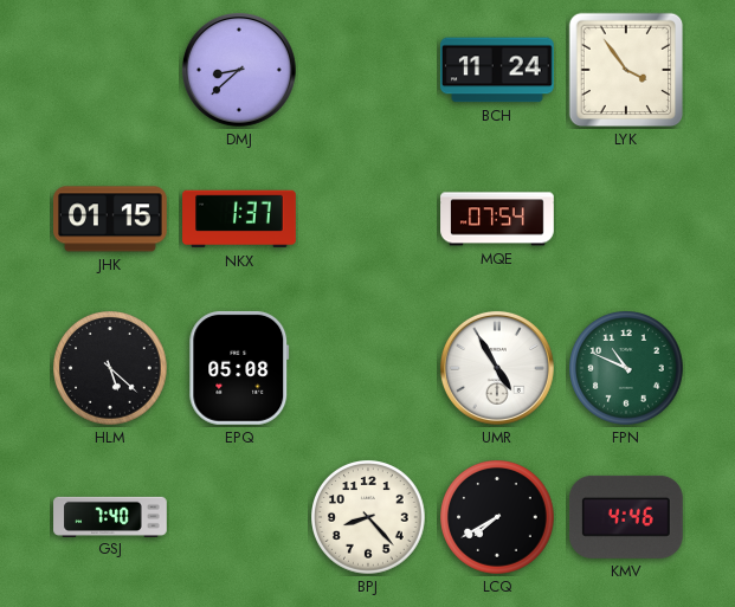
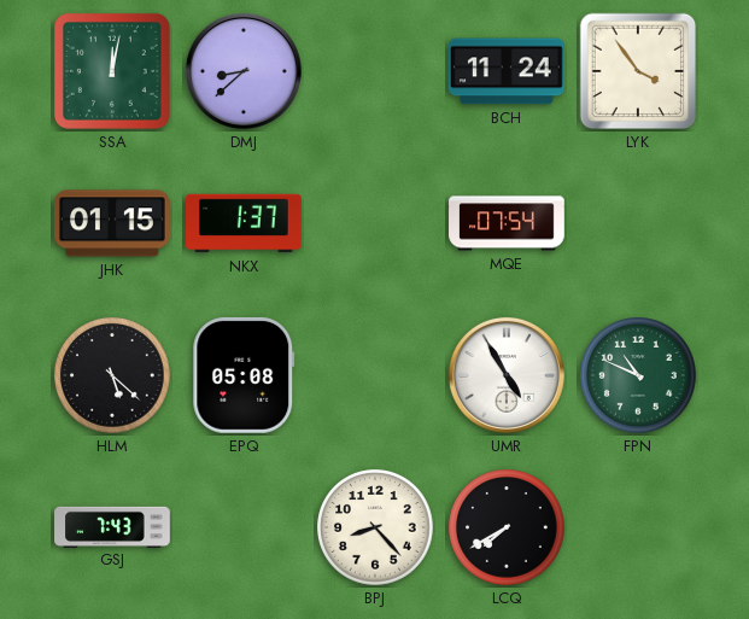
SSA: none -> 12:02
GSJ: 7:40 -> 7:43
KMV: 4:46 -> none
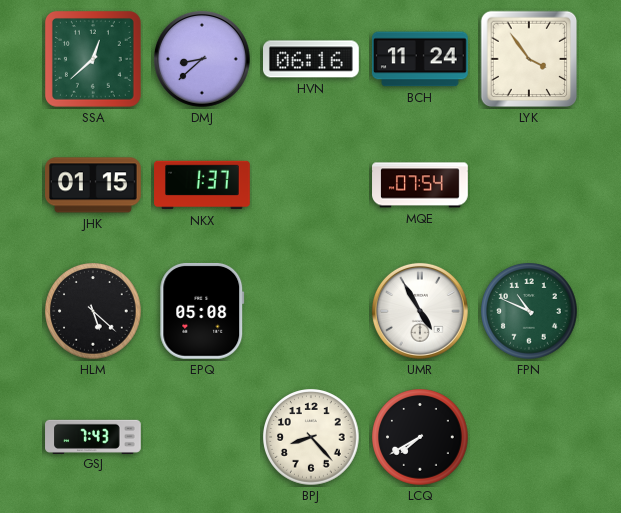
SSA: 12:02 -> 12:38
HVN: none -> 06:16
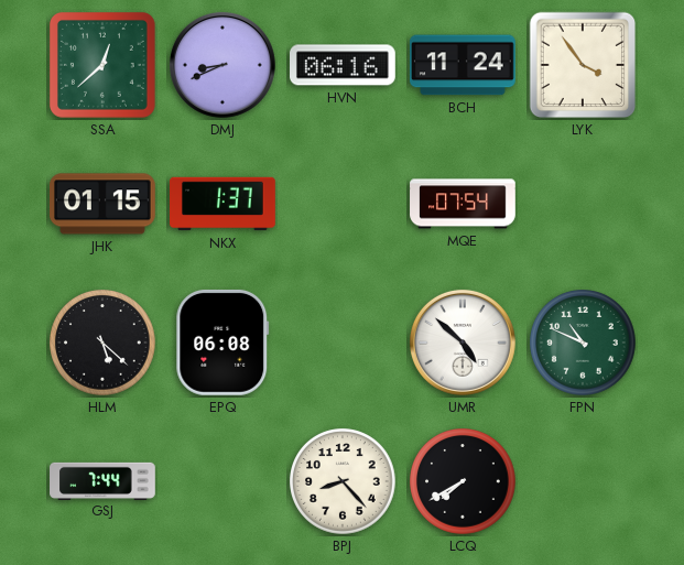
DMJ: 8:38 -> 8:41
EPQ: 05:08 -> 06:08
UMR: 4:55 -> 4:52
GSJ: 7:43 -> 7:44
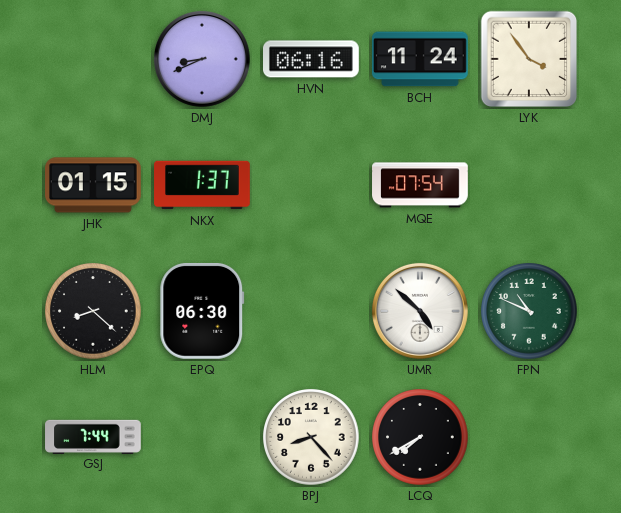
SSA: 12:38 -> none
HLM: 5:22 -> 8:22
EPQ: 06:08 -> 06:30
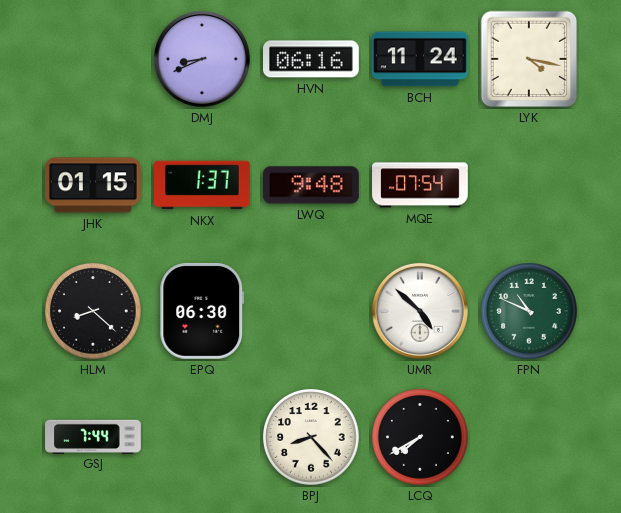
LYK: 3:54 -> 4:17
LWQ: none -> 9:48
